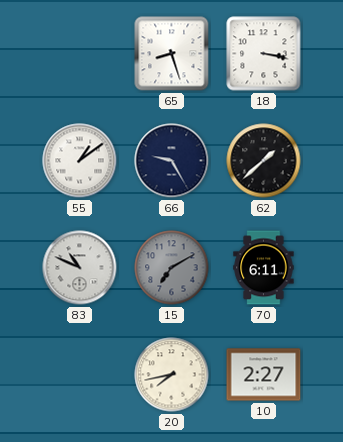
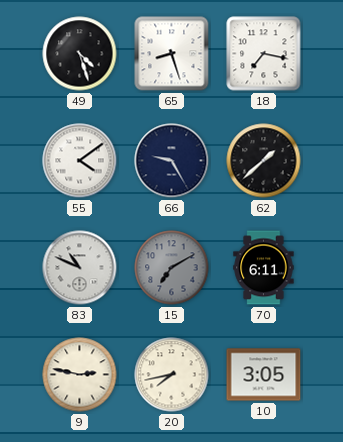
49: none -> 4:27
18: 3:17 -> 7:17
55: 1:09 -> 4:09
9: none -> 2:47
10: 2:27 -> 3:05
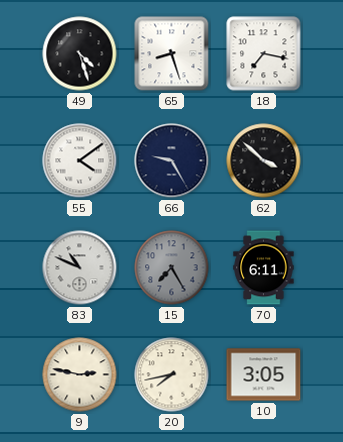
62: 1:38 -> 3:52
15: 7:10 -> 7:25
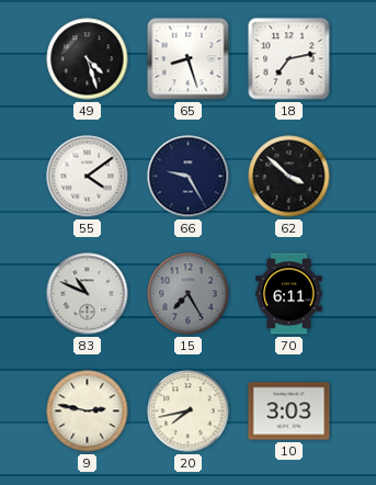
18: 7:17 -> 7:13
10: 3:05 -> 3:03
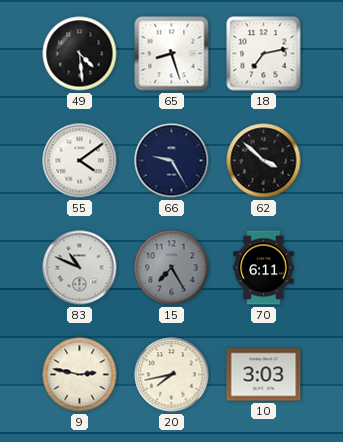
49: 4:27 -> 4:29
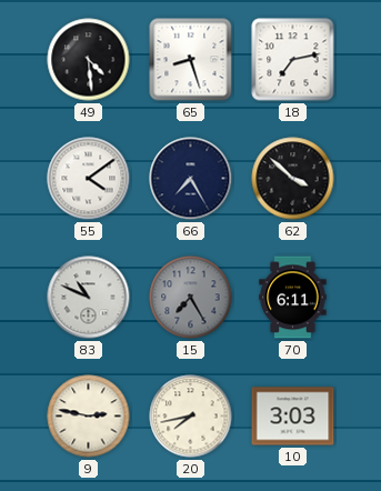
66: 9:25 -> 7:25
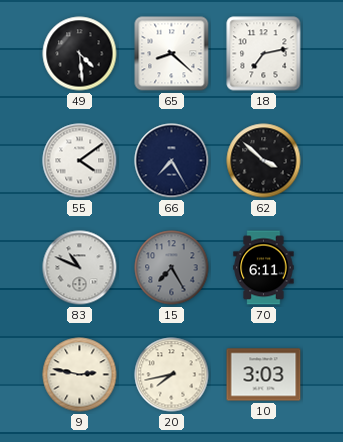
65: 8:27 -> 8:22
